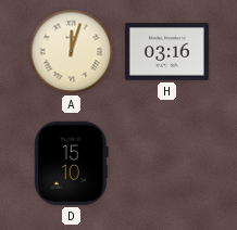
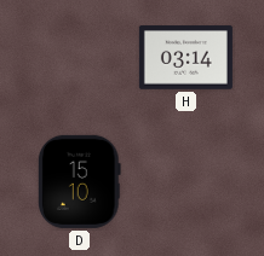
A: 12:03 -> none
H: 03:16 -> 03:14
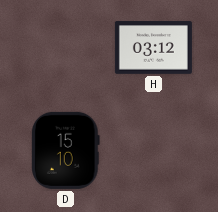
H: 03:14 -> 03:12
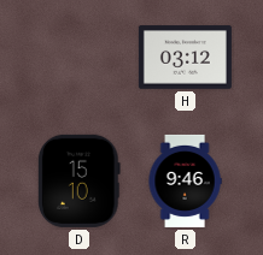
R: none -> 9:46
